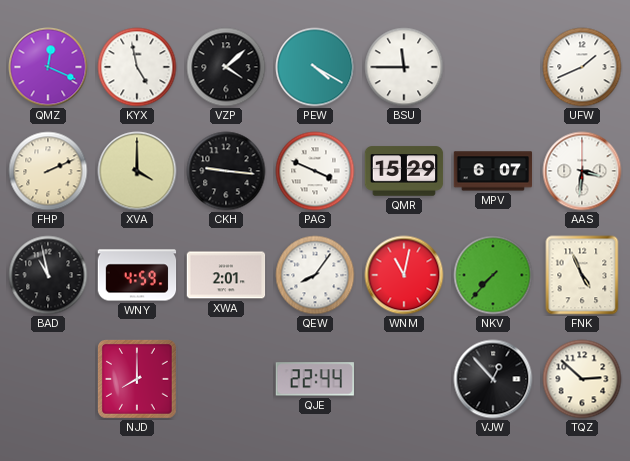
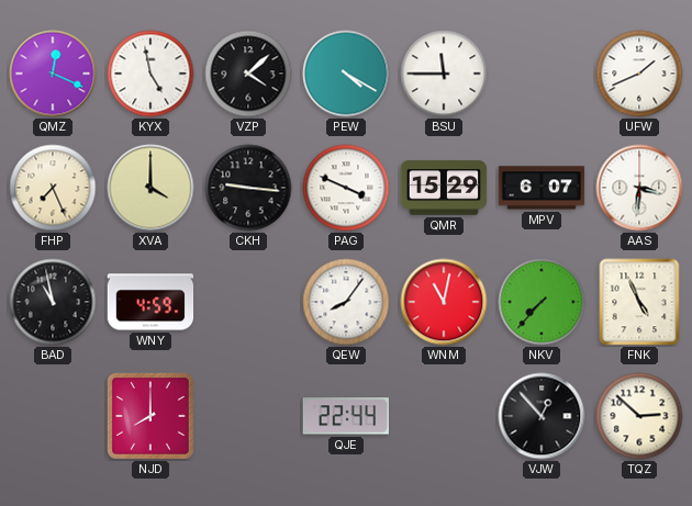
FHP: 2:11 -> 7:26
XWA: 2:01 -> none
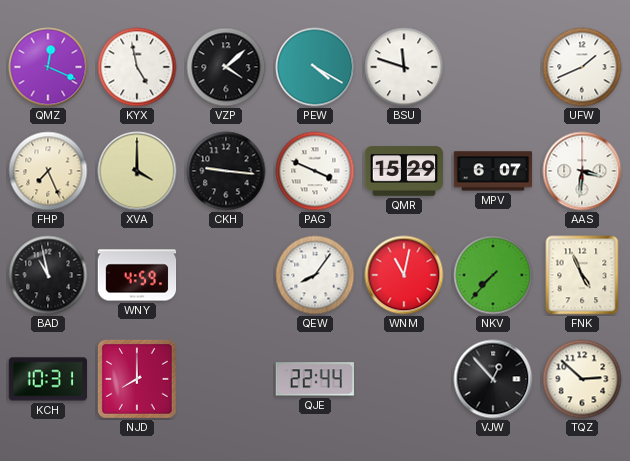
BSU: 11:45 -> 11:48
KCH: none -> 10:31
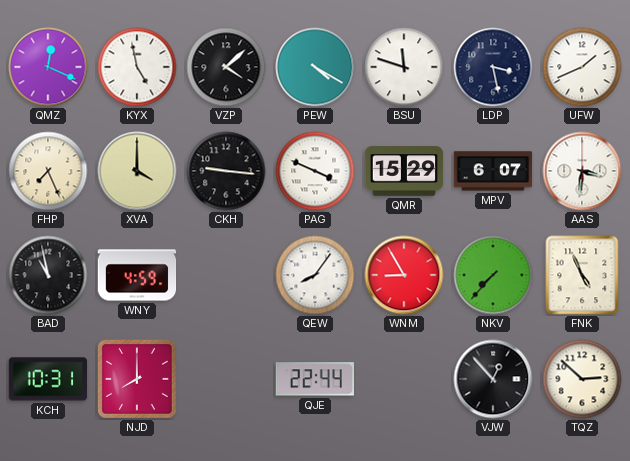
LDP: none -> 3:28
WNM: 11:02 -> 8:55
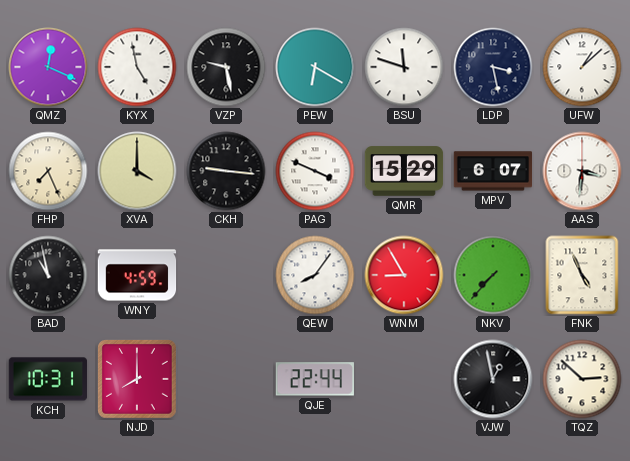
VZP: 4:08 -> 9:28
PEW: 4:20 -> 6:20
UFW: 1:41 -> 1:08
VJW: 12:53 -> 12:58
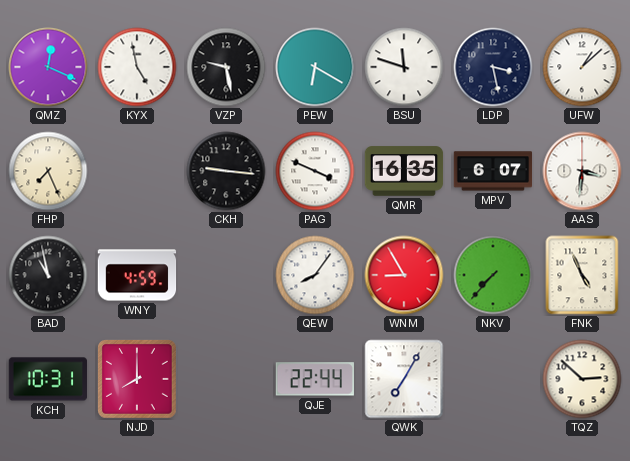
XVA: 4:00 -> none
QMR: 15:29 -> 16:35
QWK: none -> 7:05
VJW: 12:58 -> none
